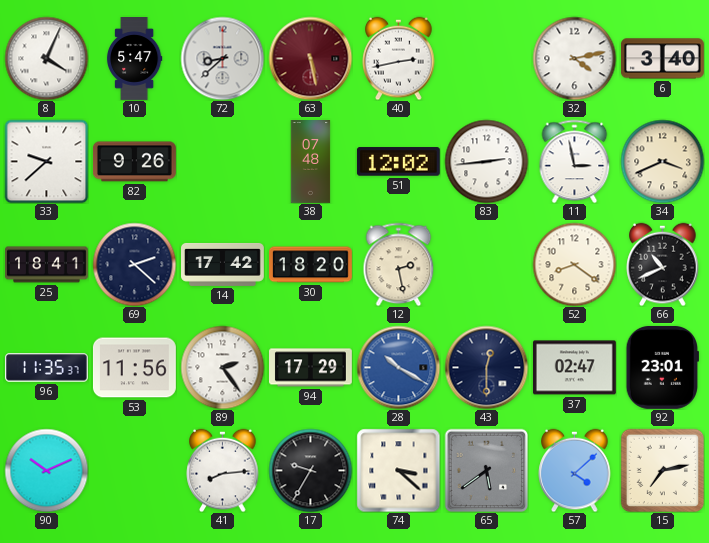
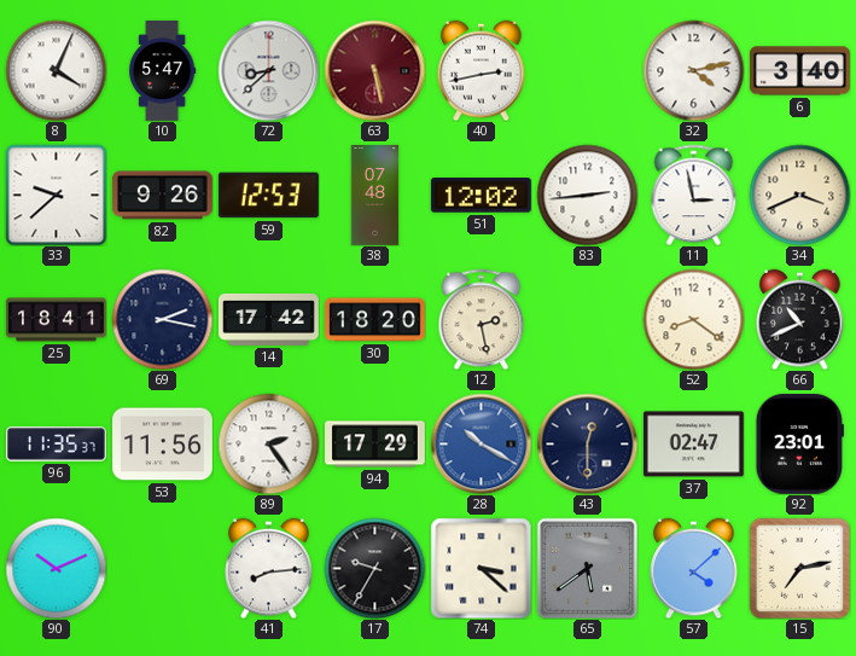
59: none -> 12:53
69: 2:22 -> 2:17
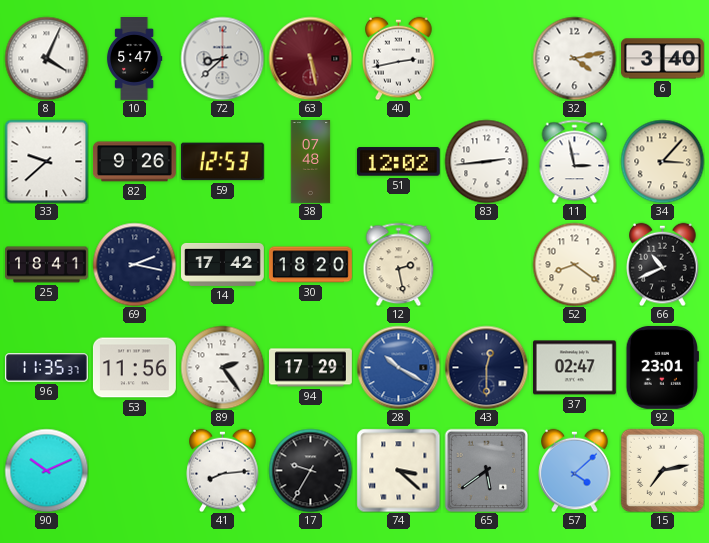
34: 3:41 -> 3:07
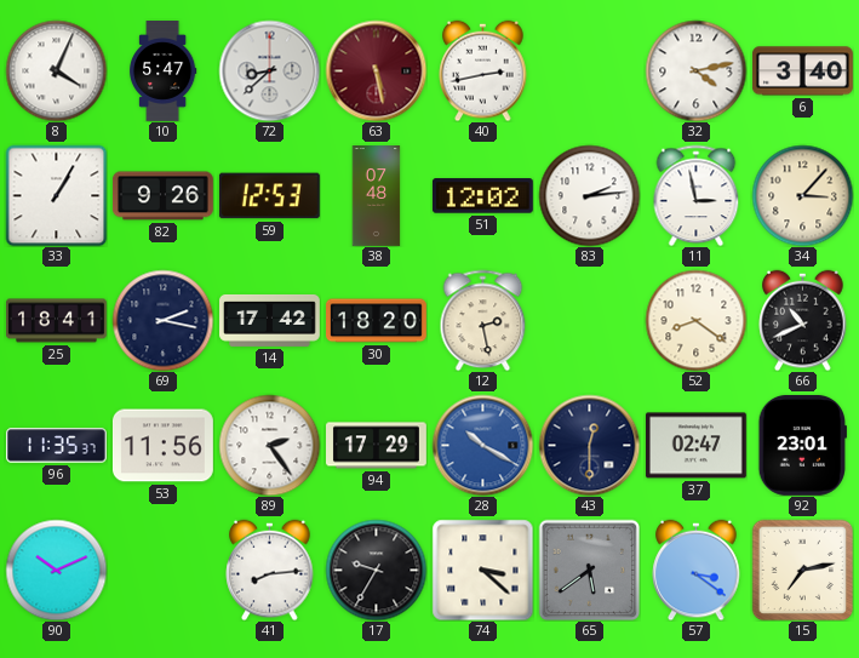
33: 9:38 -> 1:05
83: 2:44 -> 2:14
57: 4:08 -> 3:21
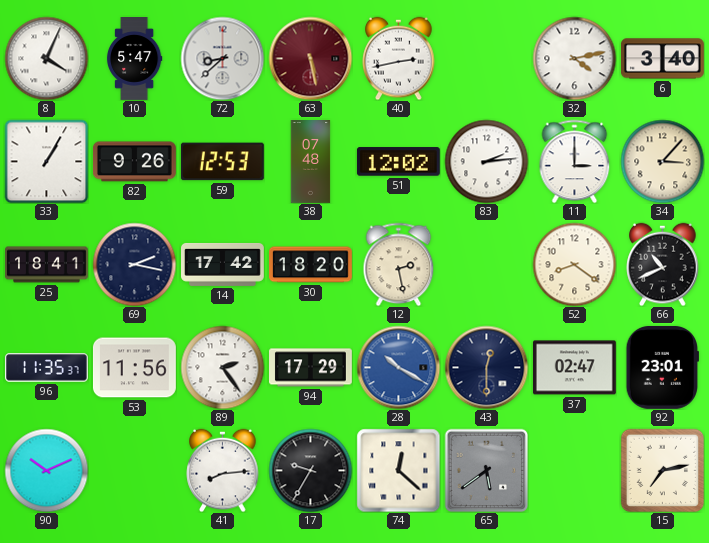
11: 2:58 -> 3:00
74: 3:22 -> 12:22
57: 3:21 -> none
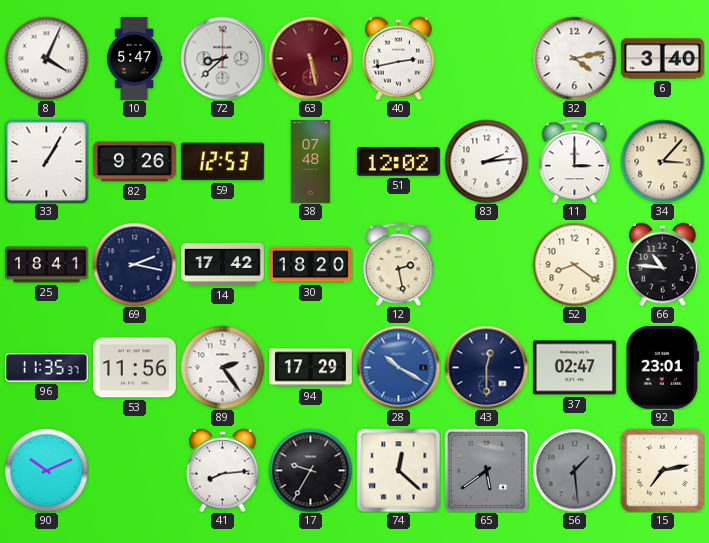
66: 10:41 -> 10:46
56: none -> 1:29
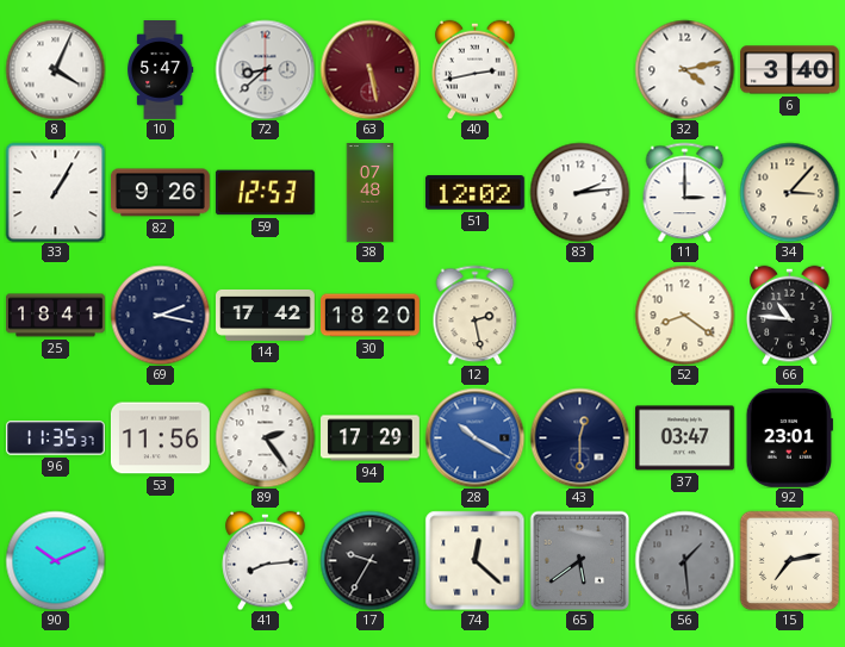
37: 02:47 -> 03:47
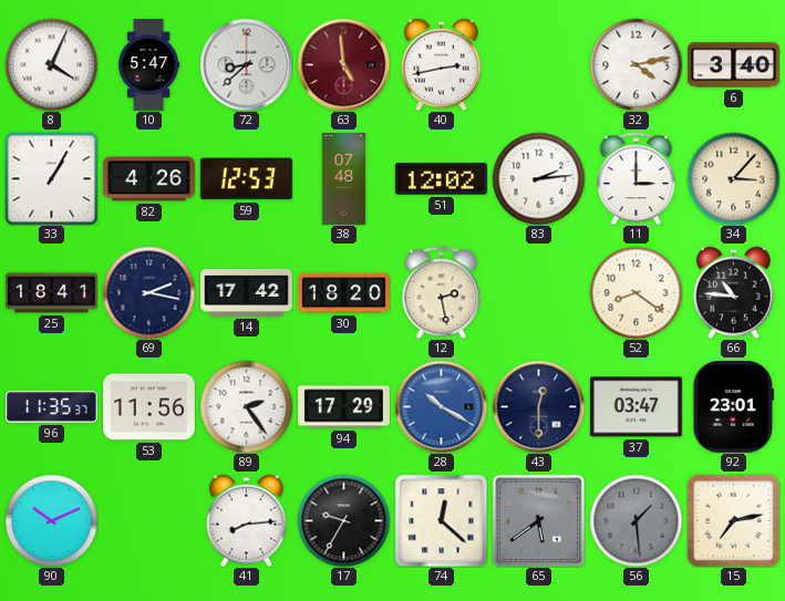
63: 5:28 -> 4:59
82: 9:26 -> 4:26
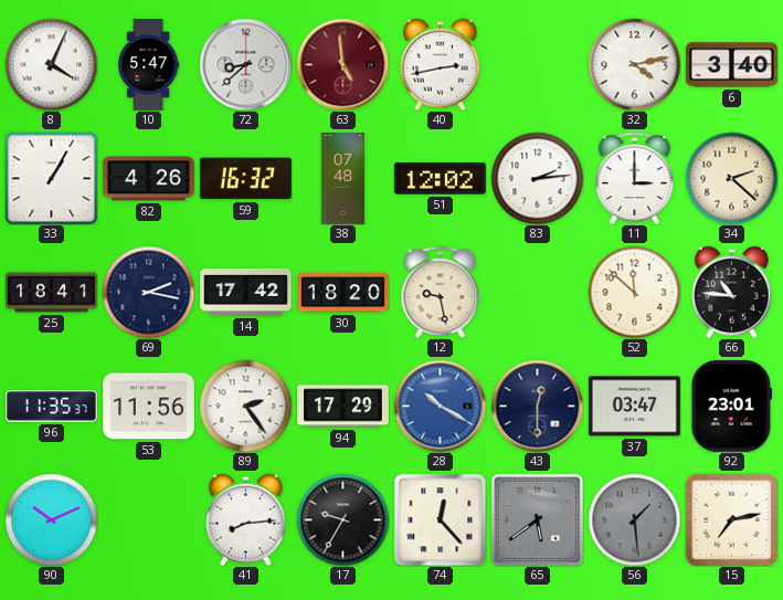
59: 12:53 -> 16:32
34: 3:07 -> 2:22
12: 2:28 -> 9:28
52: 8:21 -> 11:52
74: 12:22 -> 12:23
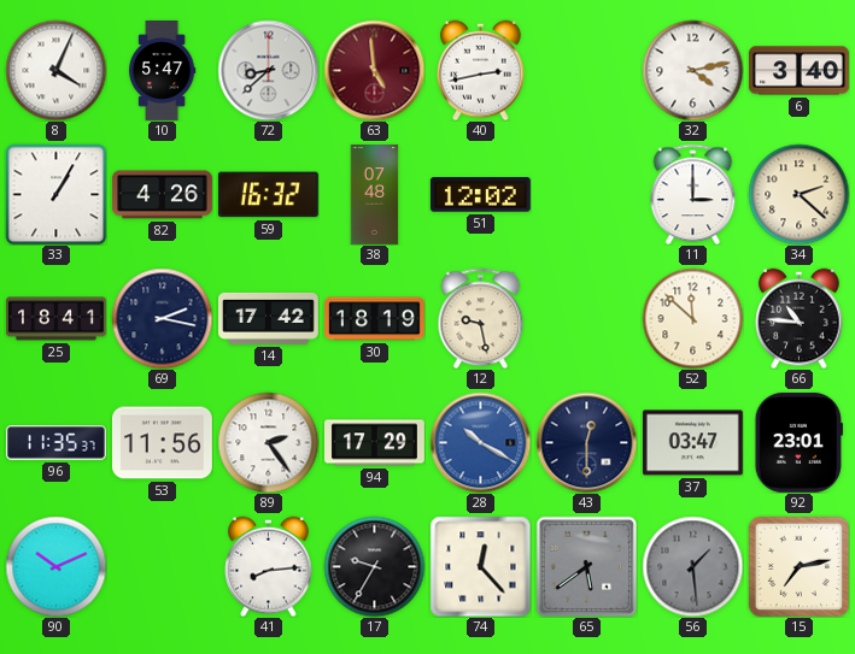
83: 2:14 -> none
30: 18:20 -> 18:19
